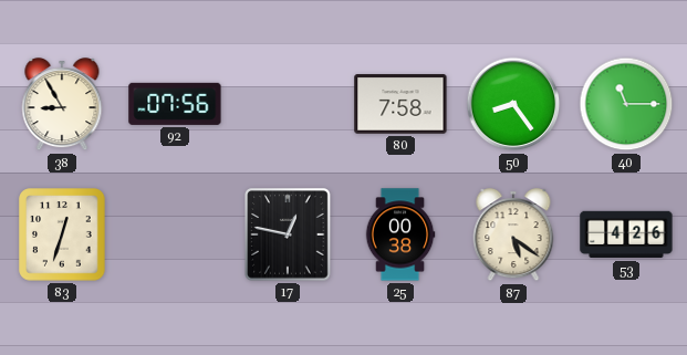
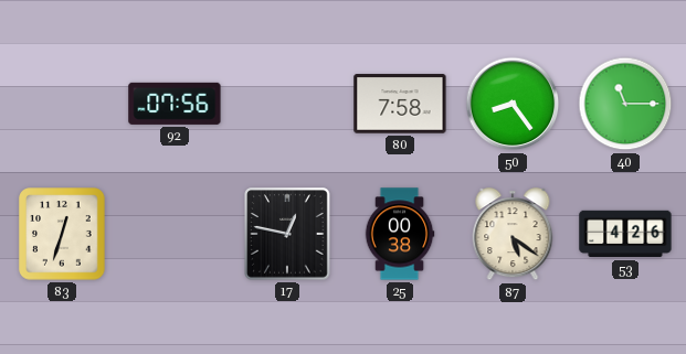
38: 8:55 -> none
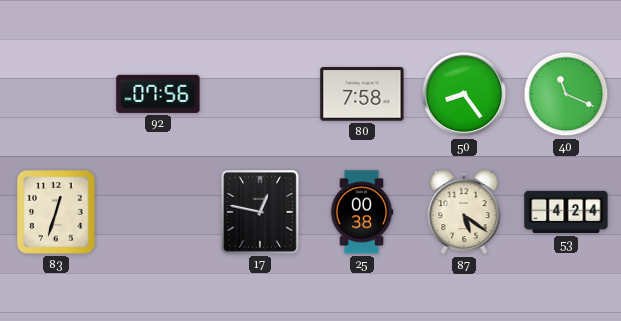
40: 11:15 -> 11:19
53: 4:26 -> 4:24
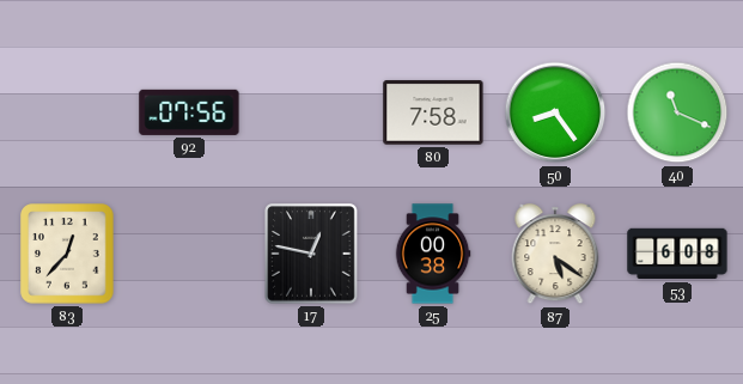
83: 12:33 -> 12:37
53: 4:24 -> 6:08
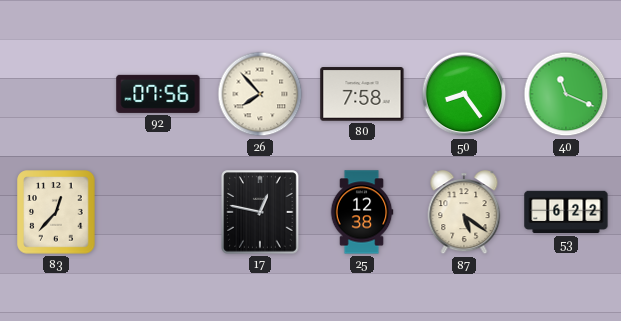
26: none -> 7:53
25: 00:38 -> 12:38
53: 6:08 -> 6:22
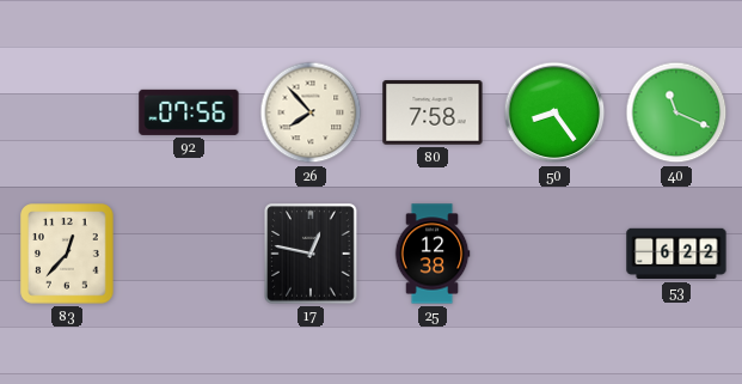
87: 5:21 -> none
